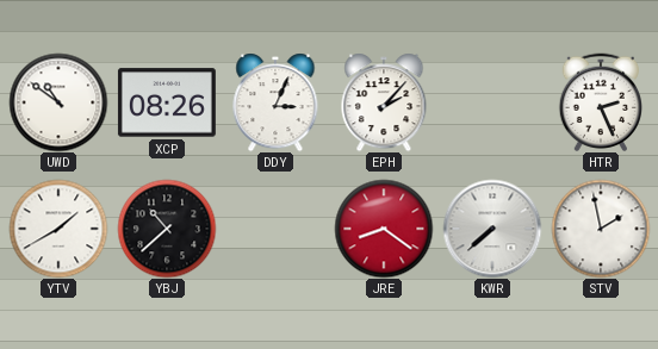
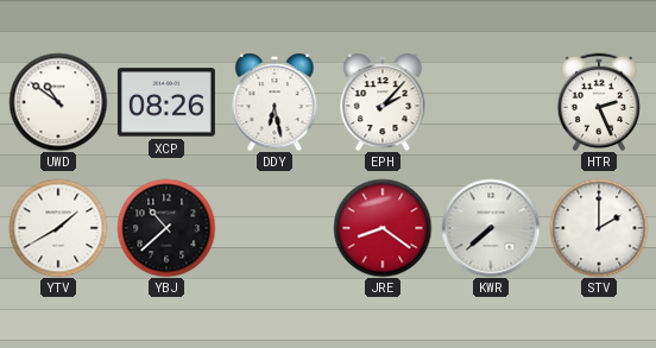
DDY: 3:04 -> 6:28
STV: 1:58 -> 2:00
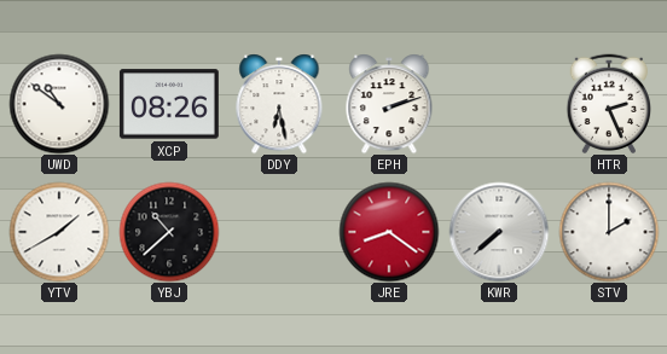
EPH: 2:07 -> 2:12
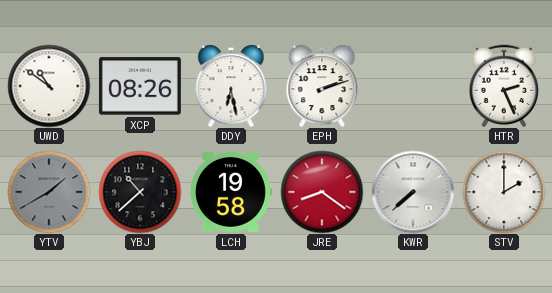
YTV dial: white -> grey
LCH: none -> 19:58
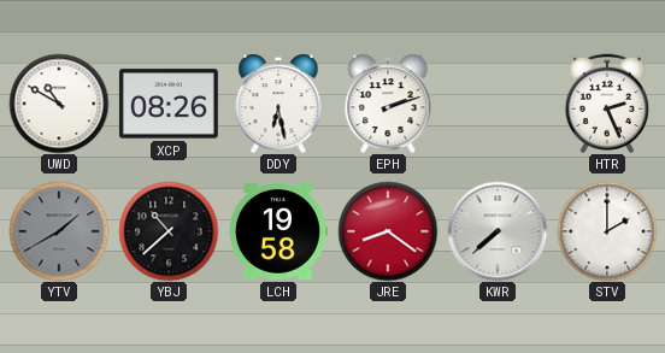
UWD: 10:51 -> 10:50
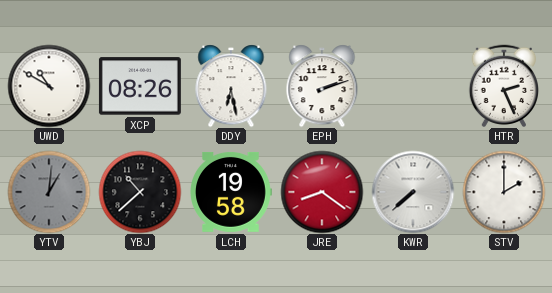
YTV: 1:40 -> 1:01
